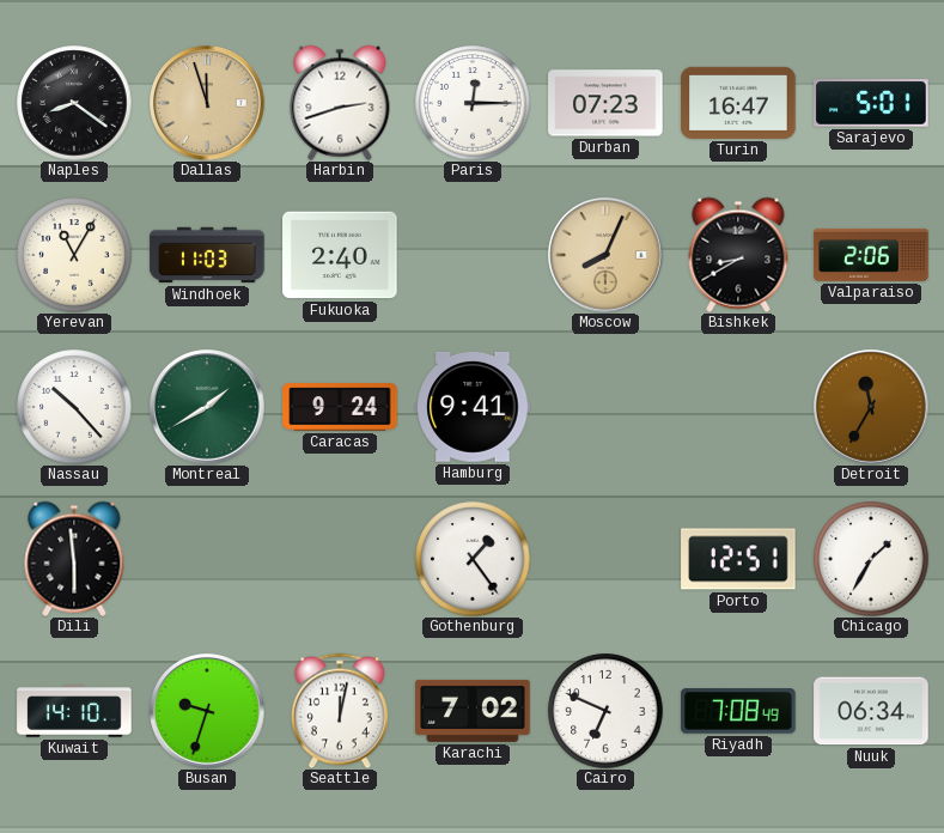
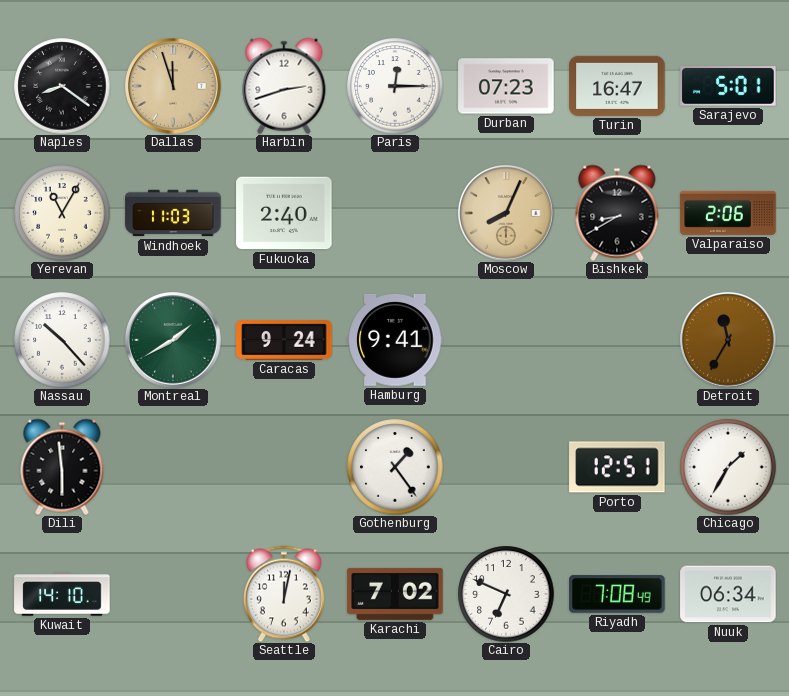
Busan: 9:33 -> none
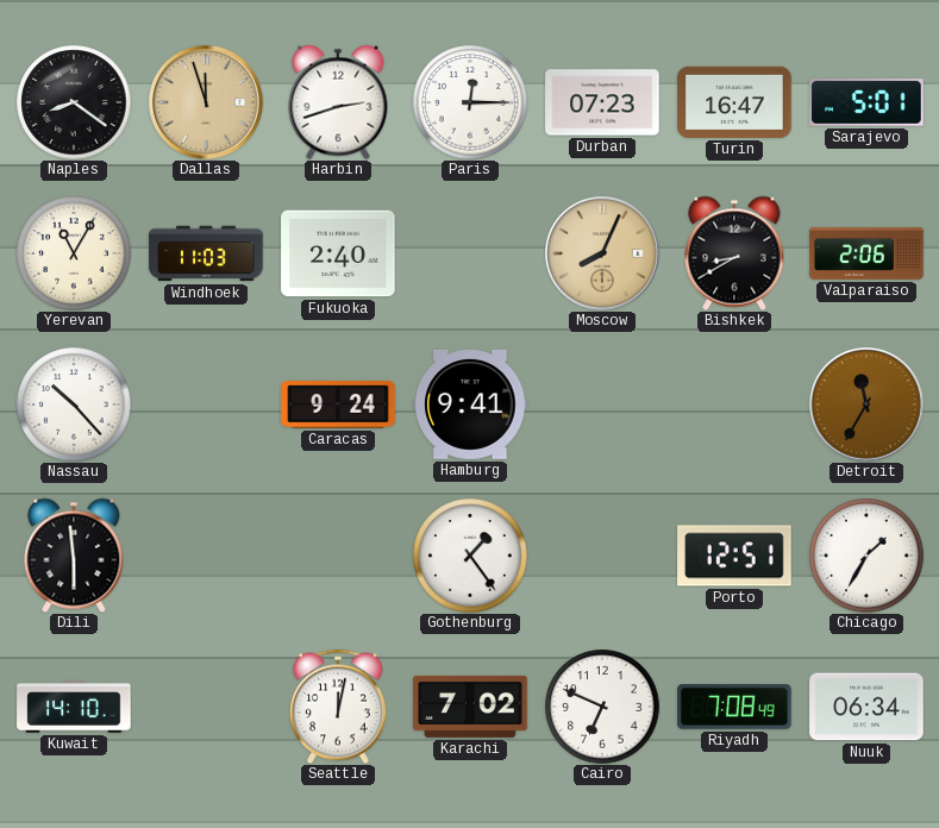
Montreal: 1:40 -> none
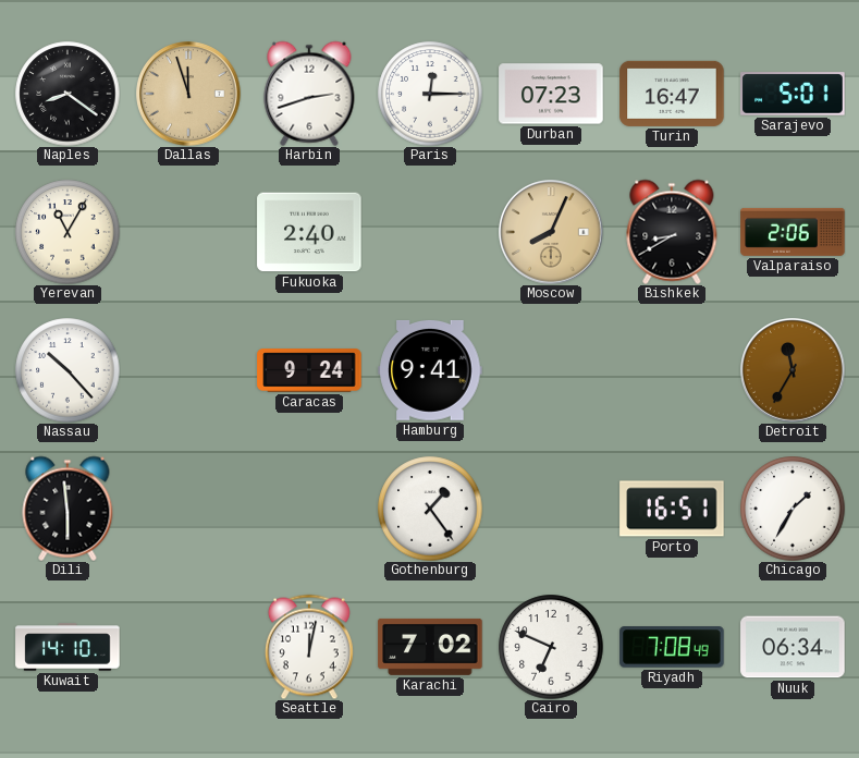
Windhoek: 11:03 -> none
Porto: 12:51 -> 16:51
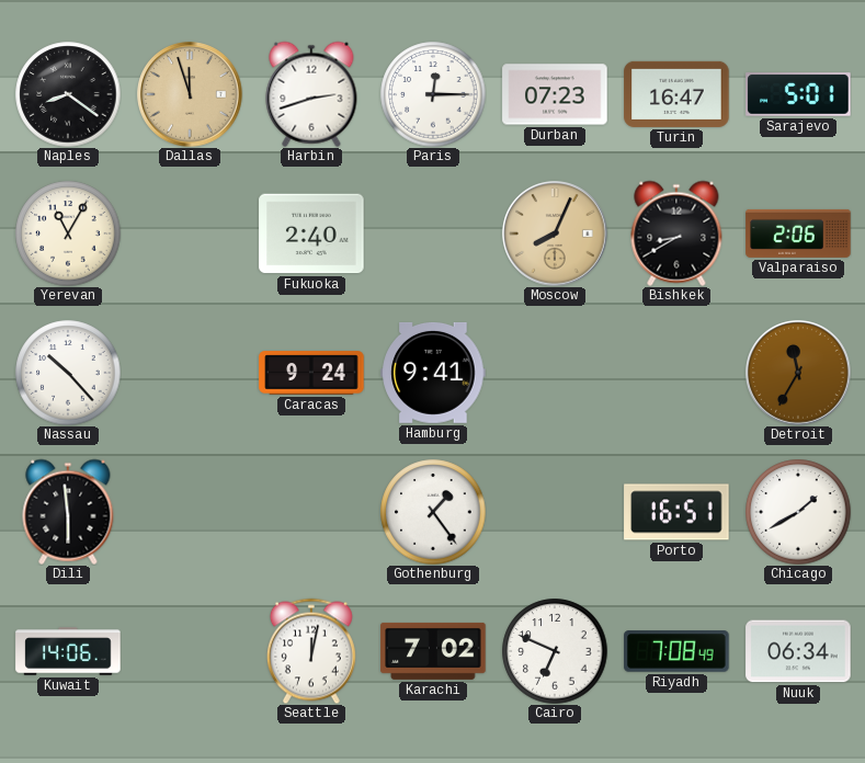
Chicago: 1:35 -> 1:40
Kuwait: 14:10 -> 14:06
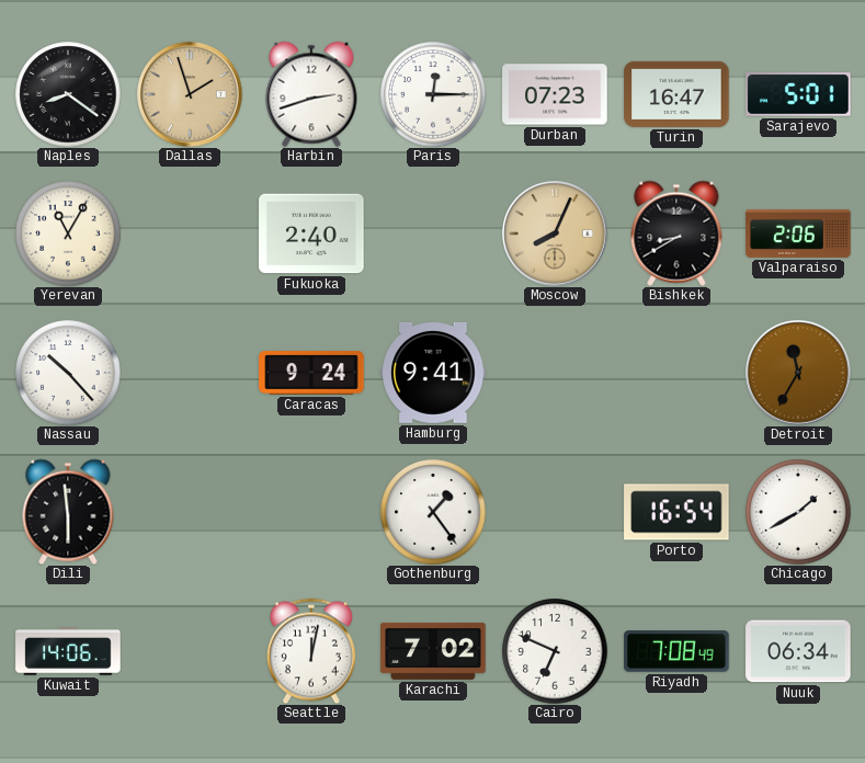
Dallas: 11:57 -> 1:57
Porto: 16:51 -> 16:54
